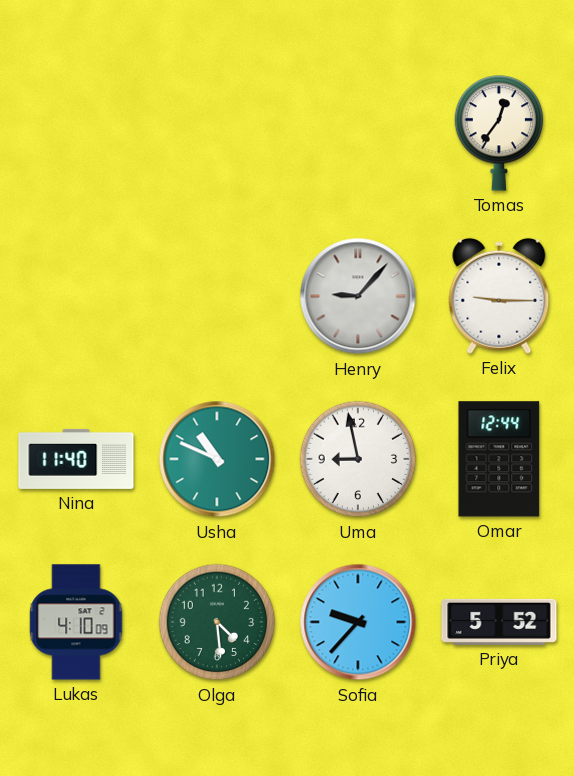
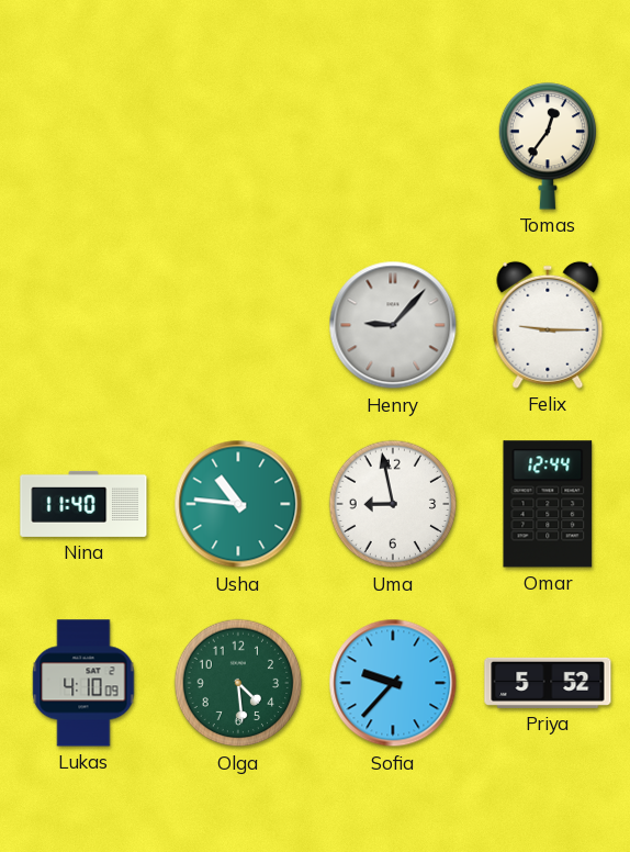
Usha: 10:49 -> 10:46
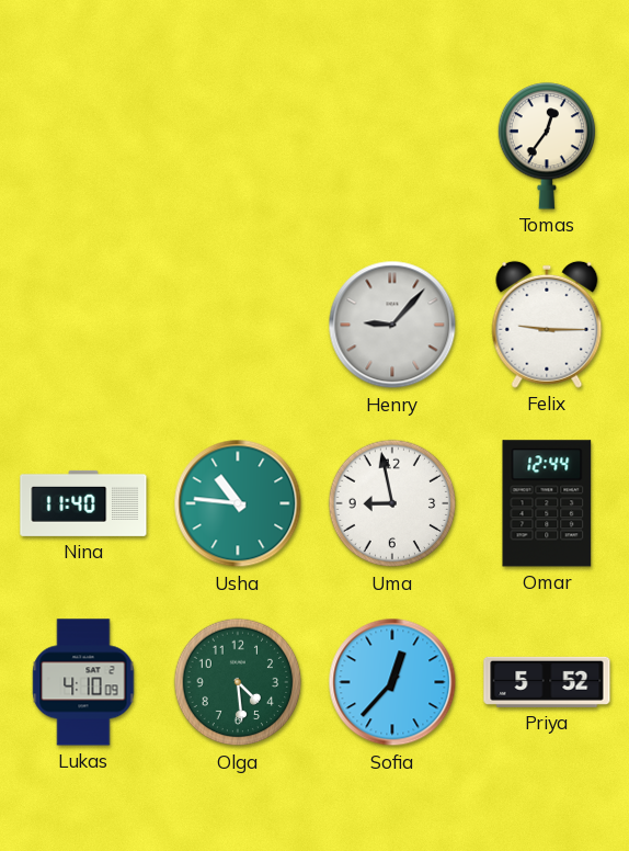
Sofia: 9:37 -> 12:37
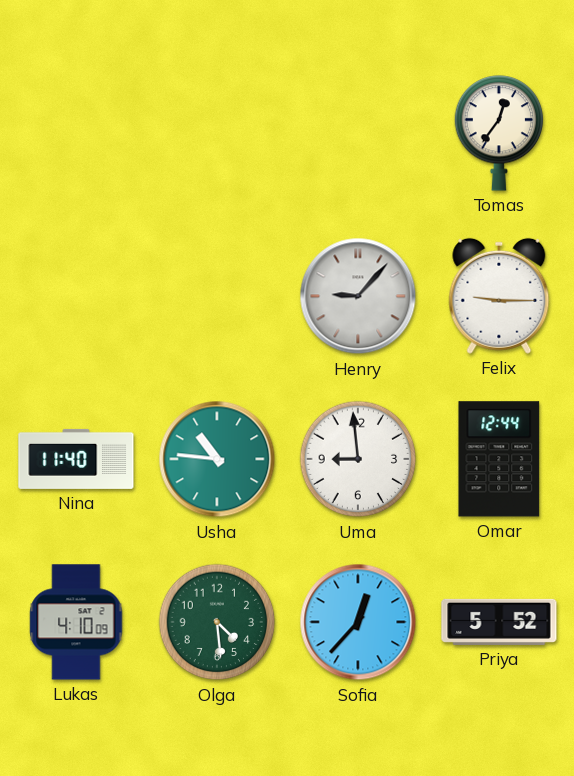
Uma: 8:58 -> 8:59
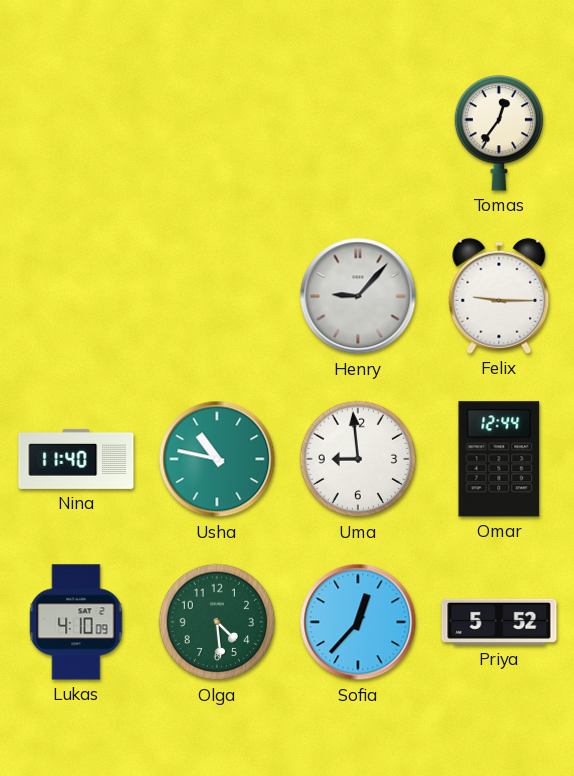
Usha: 10:46 -> 10:47
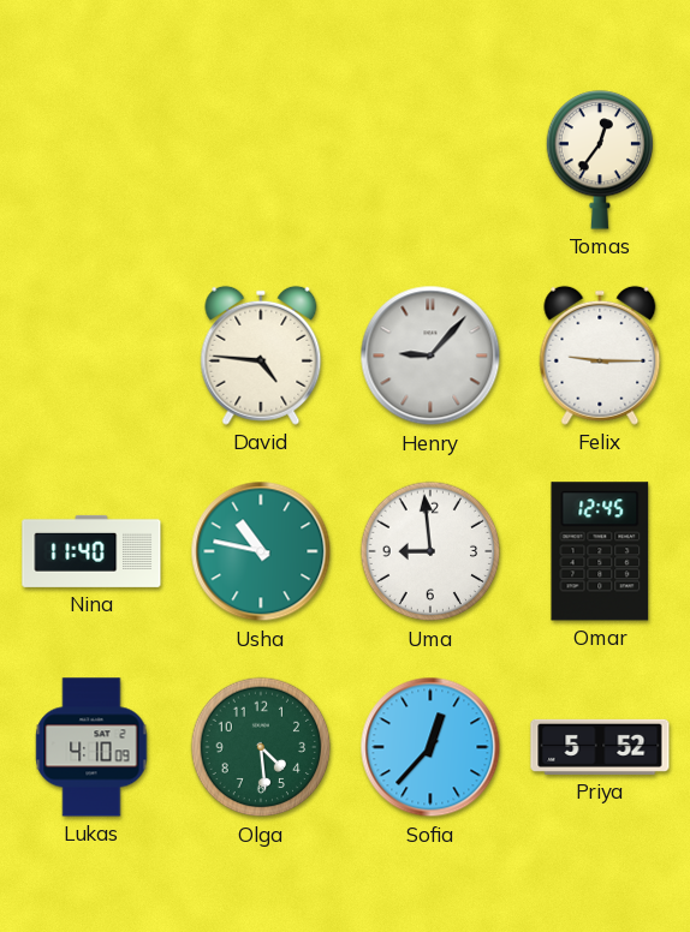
David: none -> 4:46
Omar: 12:44 -> 12:45
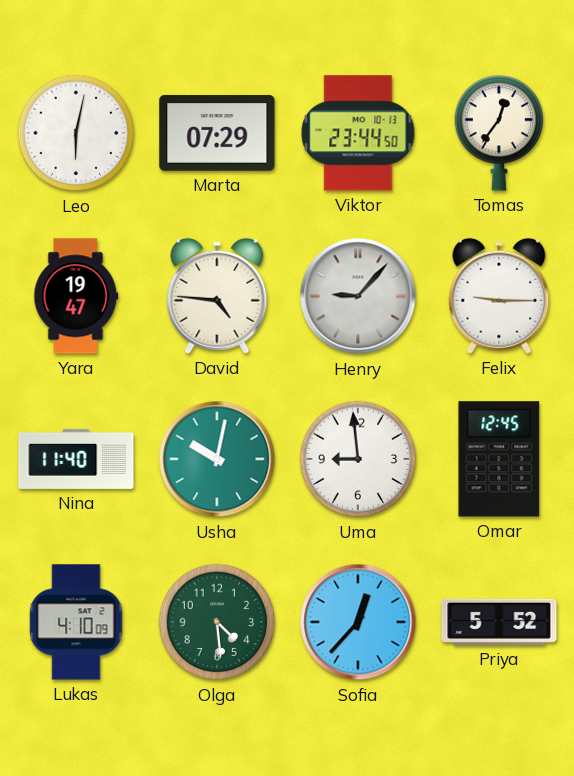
Leo: none -> 6:02
Marta: none -> 07:29
Viktor: none -> 23:44
Yara: none -> 19:47
Usha: 10:47 -> 10:02
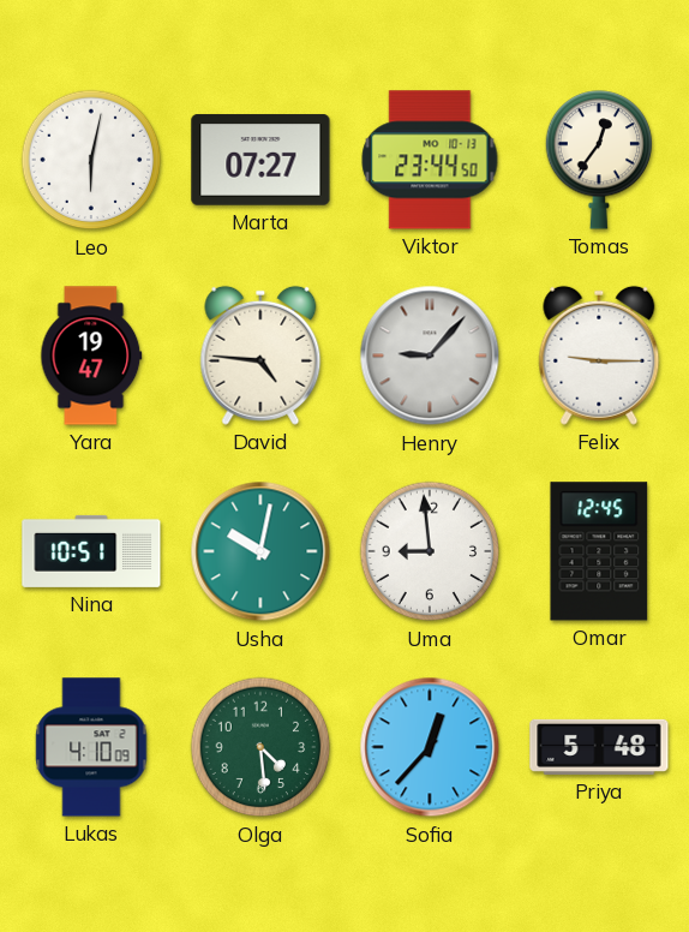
Marta: 07:29 -> 07:27
Nina: 11:40 -> 10:51
Priya: 5:52 -> 5:48
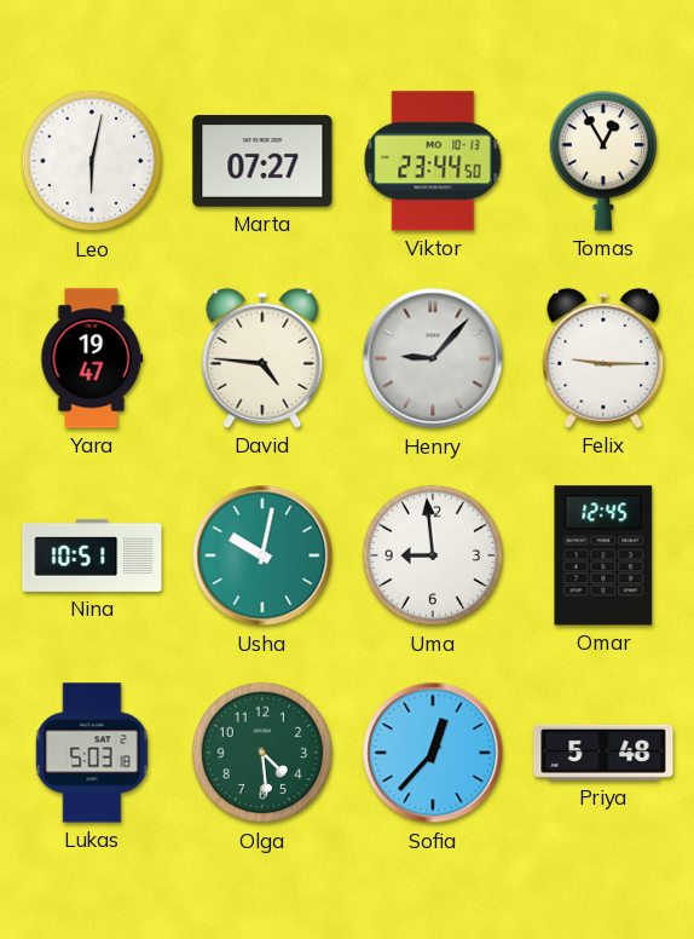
Tomas: 12:36 -> 12:55
Lukas: 4:10 -> 5:03
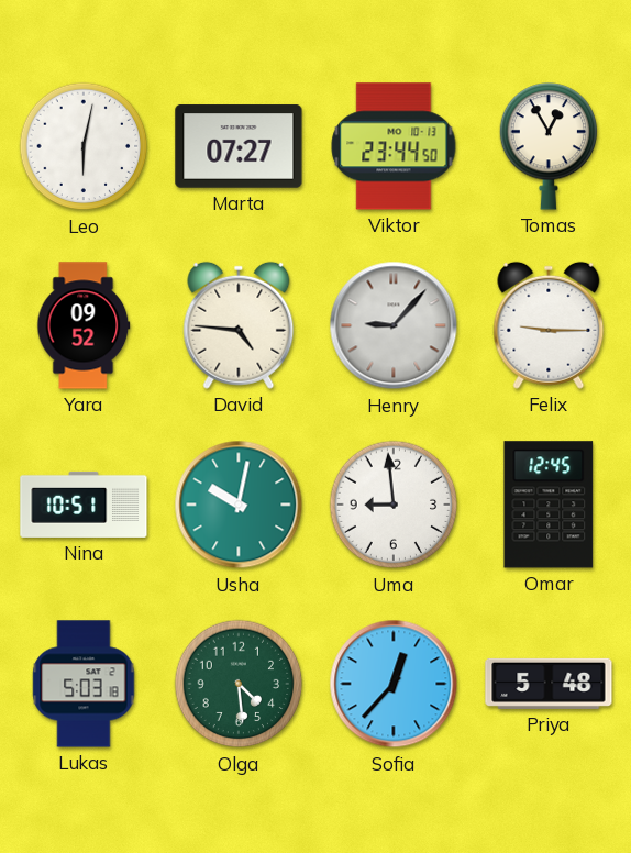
Yara: 19:47 -> 09:52
